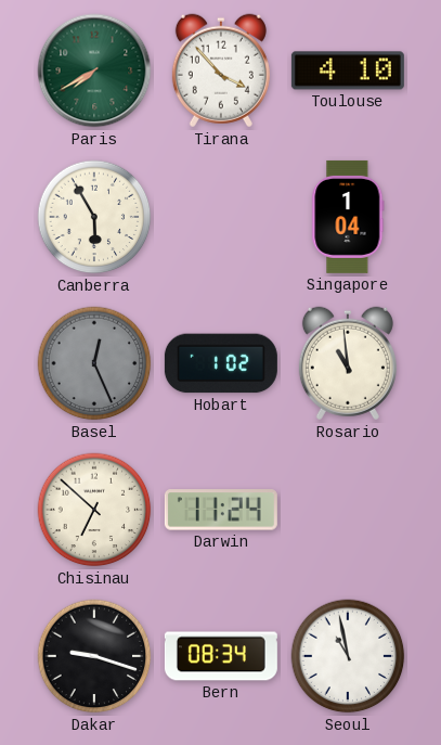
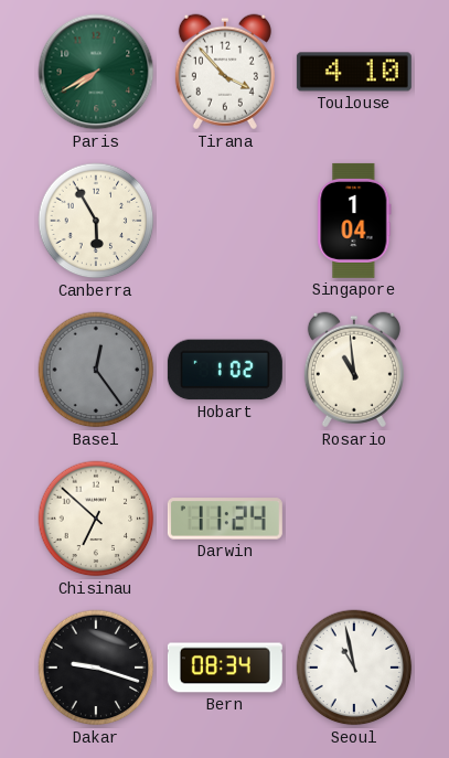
Basel: 12:26 -> 12:24
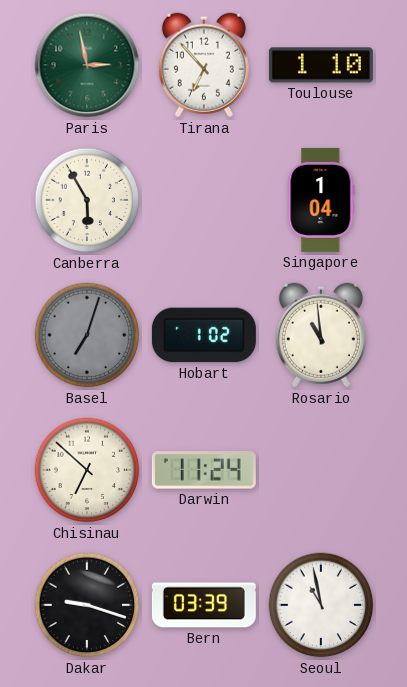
Paris: 7:40 -> 2:58
Tirana: 3:53 -> 6:53
Toulouse: 4:10 -> 1:10
Basel: 12:24 -> 7:03
Bern: 08:34 -> 03:39
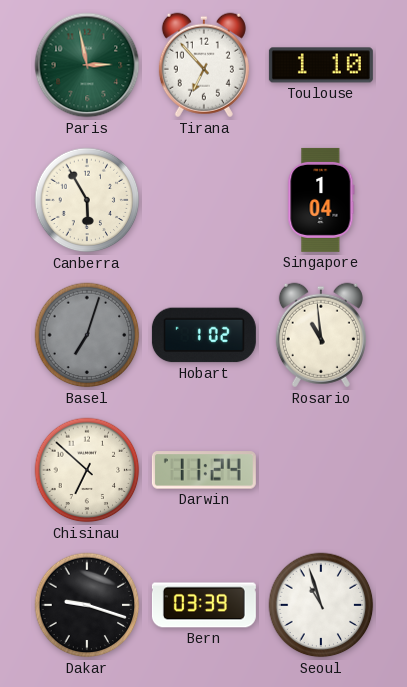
Seoul: 10:58 -> 10:57
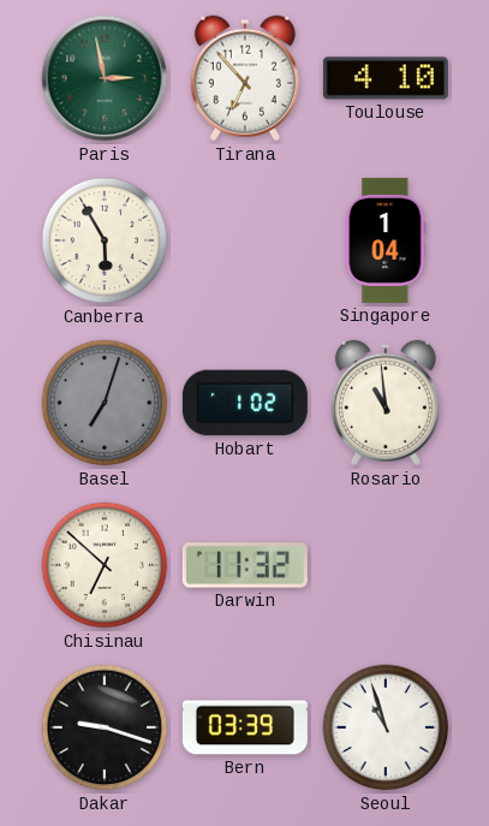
Toulouse: 1:10 -> 4:10
Darwin: 11:24 -> 11:32
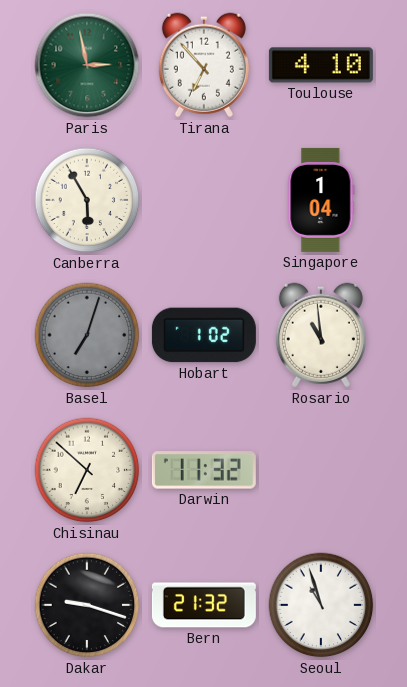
Bern: 03:39 -> 21:32
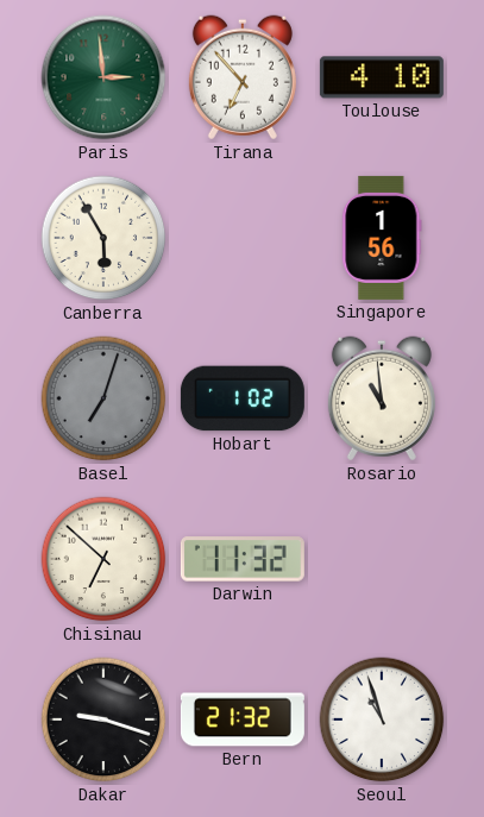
Paris: 2:58 -> 2:59
Singapore: 1:04 -> 1:56
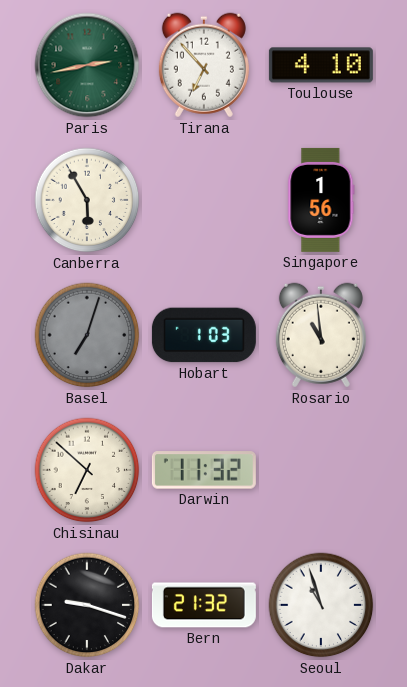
Paris: 2:59 -> 2:43
Hobart: 1:02 -> 1:03
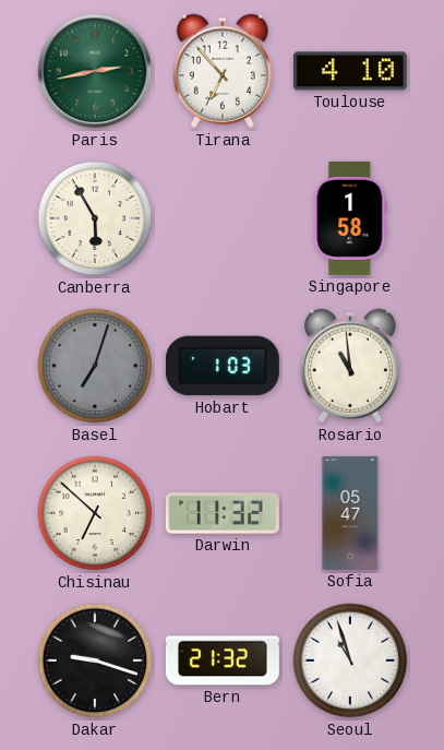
Singapore: 1:56 -> 1:58
Sofia: none -> 05:47
